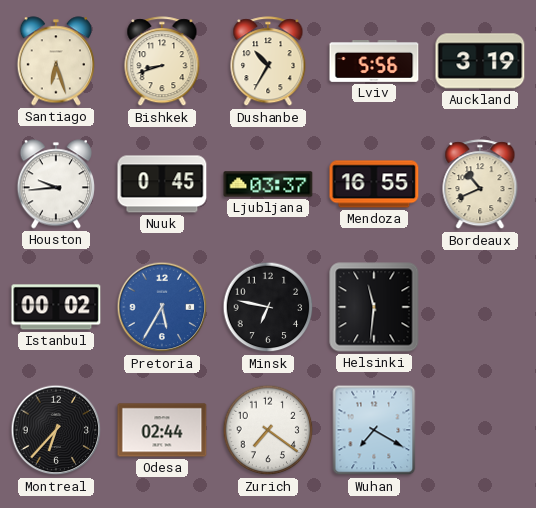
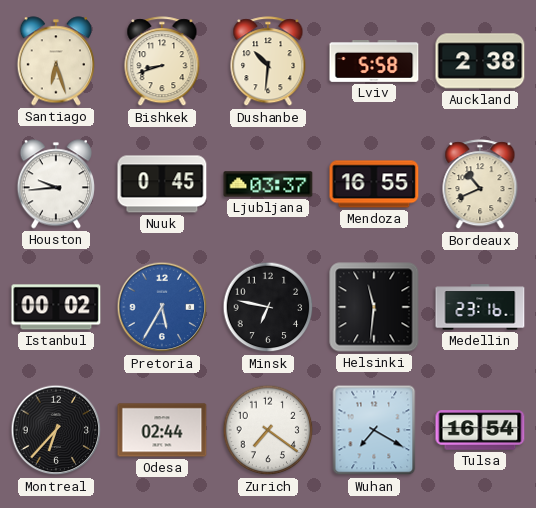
Dushanbe: 10:35 -> 10:31
Lviv: 5:56 -> 5:58
Auckland: 3:19 -> 2:38
Medellin: none -> 23:16
Tulsa: none -> 16:54
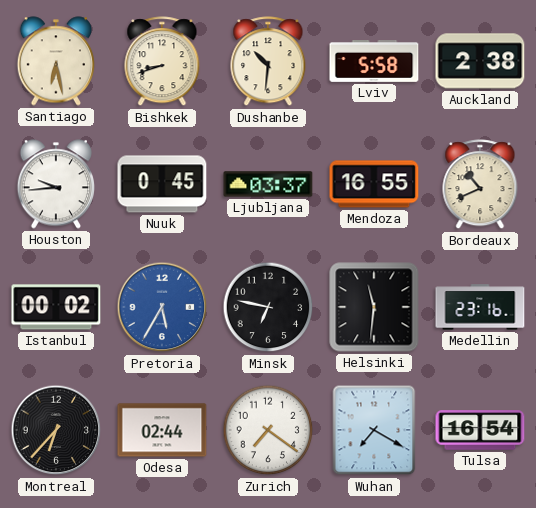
Santiago: 6:27 -> 6:28
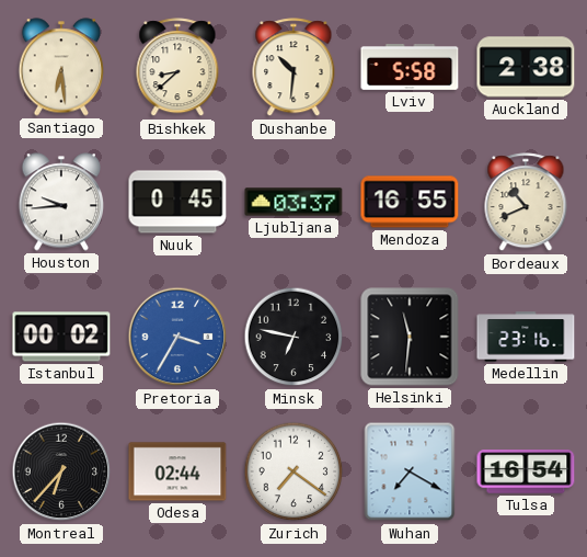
Santiago: 6:28 -> 6:29
Bishkek: 8:42 -> 8:38
Pretoria: 5:35 -> 3:35
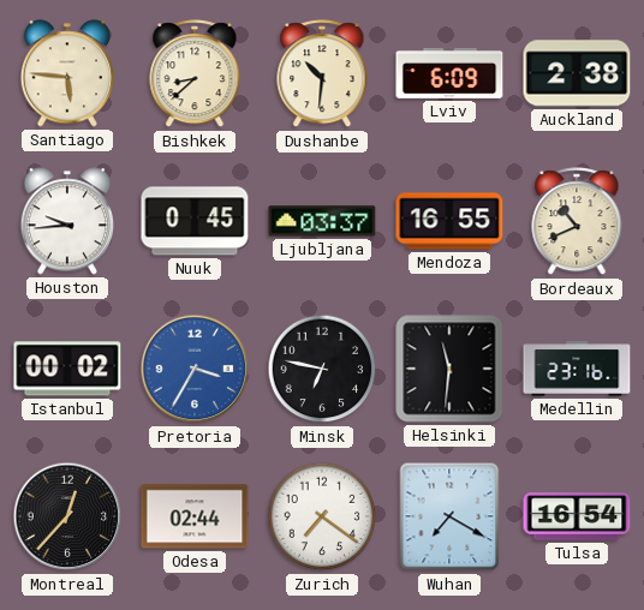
Santiago: 6:29 -> 5:46
Lviv: 5:58 -> 6:09
Montreal: 6:37 -> 12:37
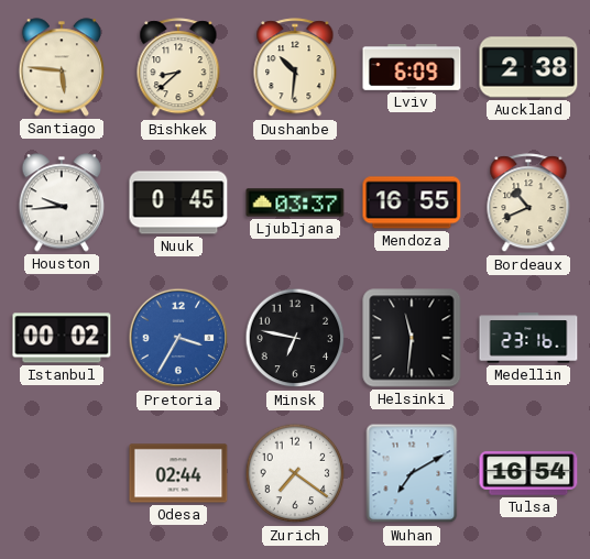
Montreal: 12:37 -> none
Wuhan: 7:20 -> 7:10
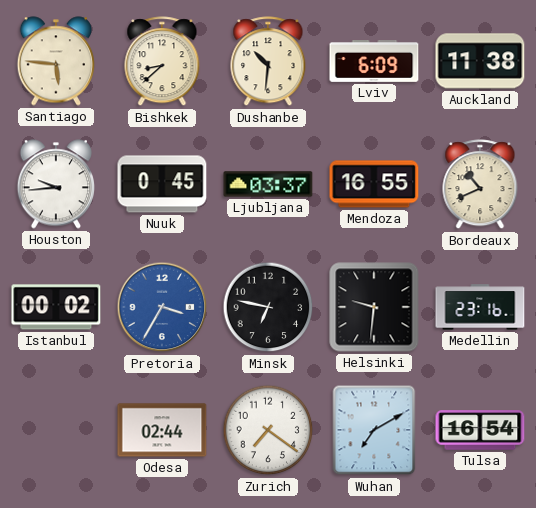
Auckland: 2:38 -> 11:38
Helsinki: 11:31 -> 9:31
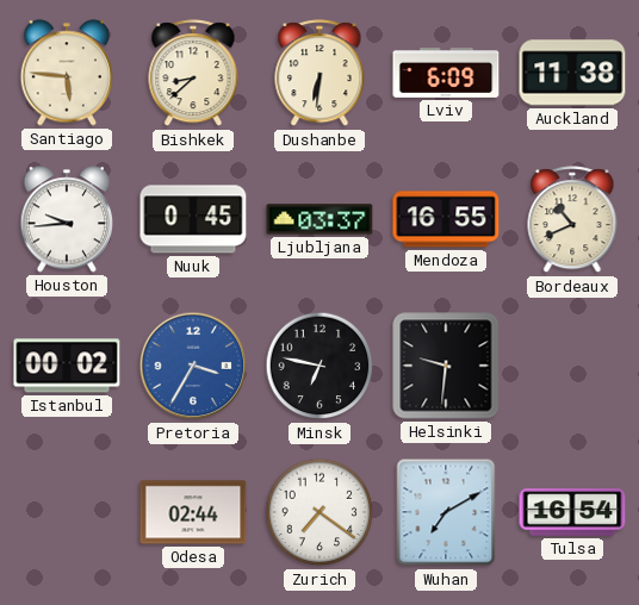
Dushanbe: 10:31 -> 6:31
Medellin: 23:16 -> none
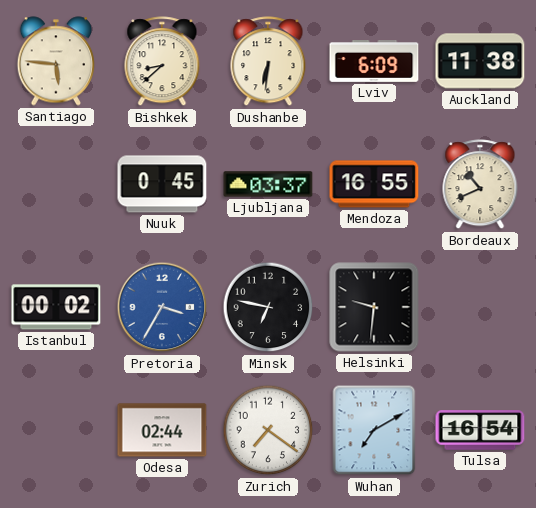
Houston: 9:44 -> none
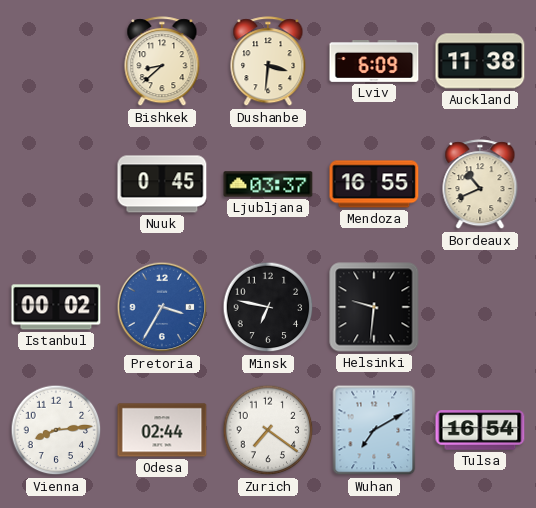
Santiago: 5:46 -> none
Dushanbe: 6:31 -> 3:31
Vienna: none -> 8:14
